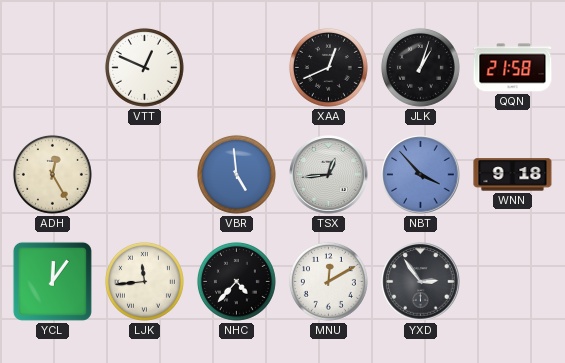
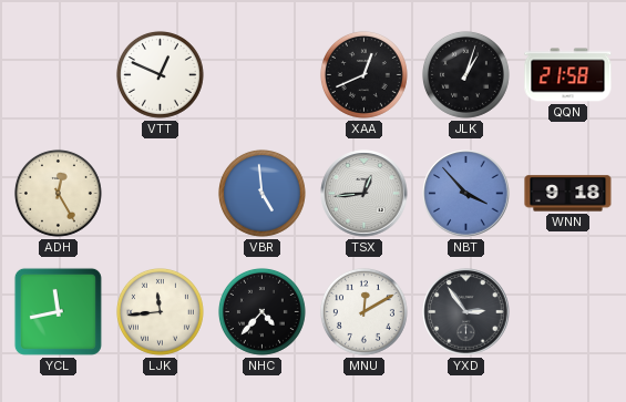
YCL: 12:06 -> 11:43
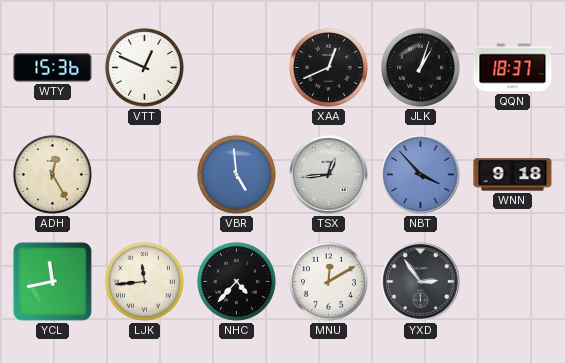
WTY: none -> 15:36
QQN: 21:58 -> 18:37
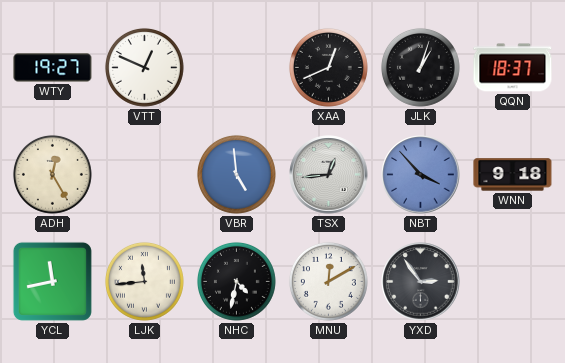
WTY: 15:36 -> 19:27
NHC: 4:37 -> 4:32
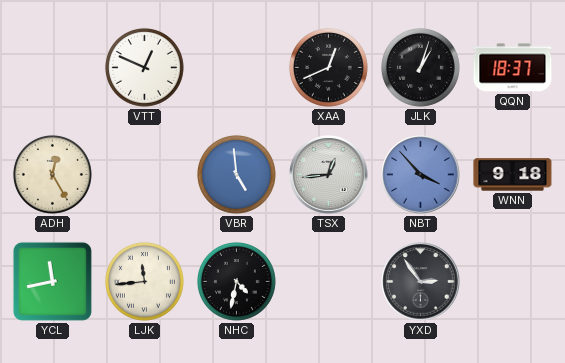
WTY: 19:27 -> none
MNU: 12:10 -> none
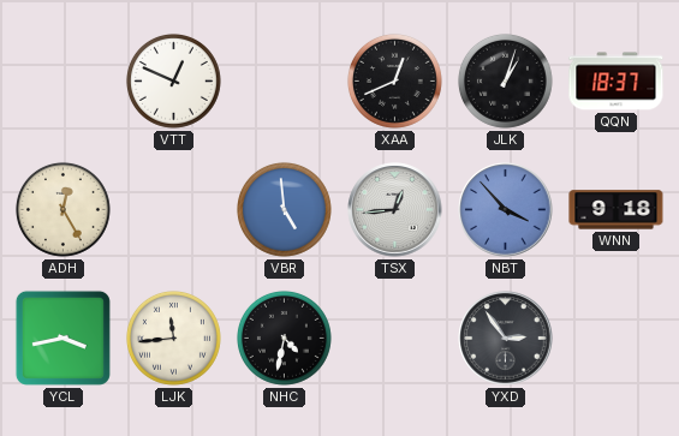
YCL: 11:43 -> 3:43
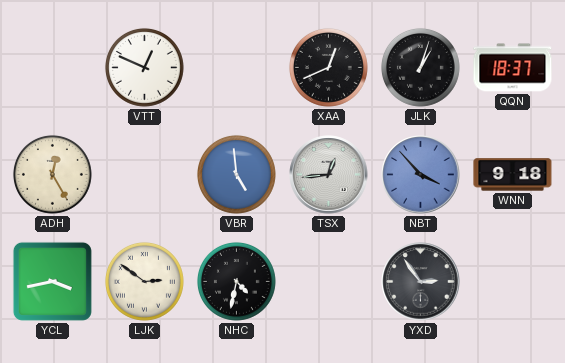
LJK: 11:44 -> 2:51
